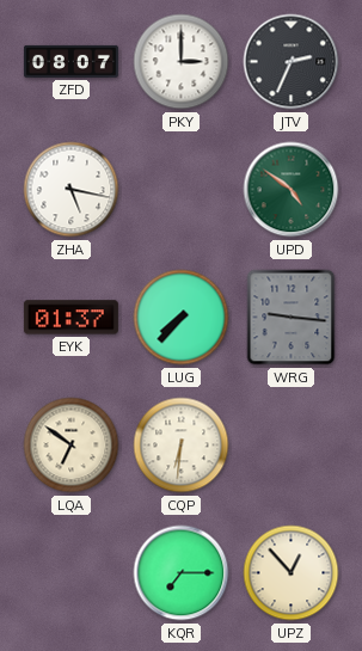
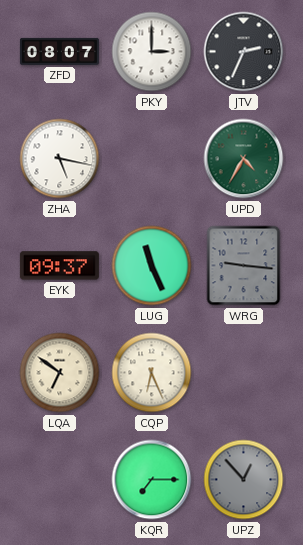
UPD: 4:51 -> 4:35
EYK: 01:37 -> 09:37
LUG: 7:37 -> 11:26
CQP: 6:31 -> 6:26
UPZ dial: cream -> grey
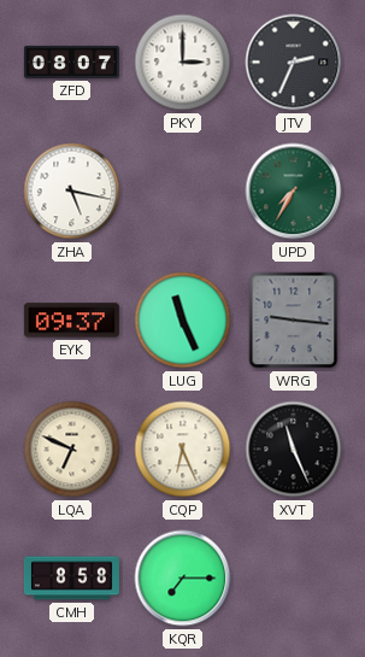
UPD: 4:35 -> 7:35
LQA: 6:51 -> 6:49
XVT: none -> 11:26
CMH: none -> 8:58
UPZ: 12:53 -> none
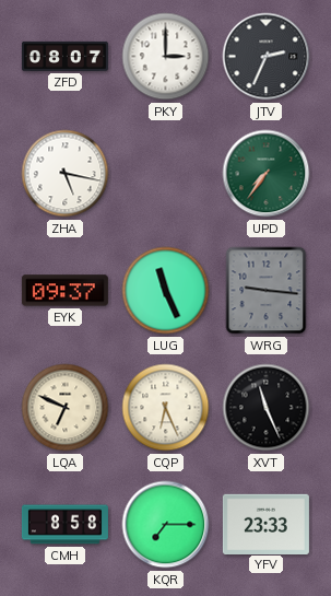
UPD: 7:35 -> 7:36
YFV: none -> 23:33
